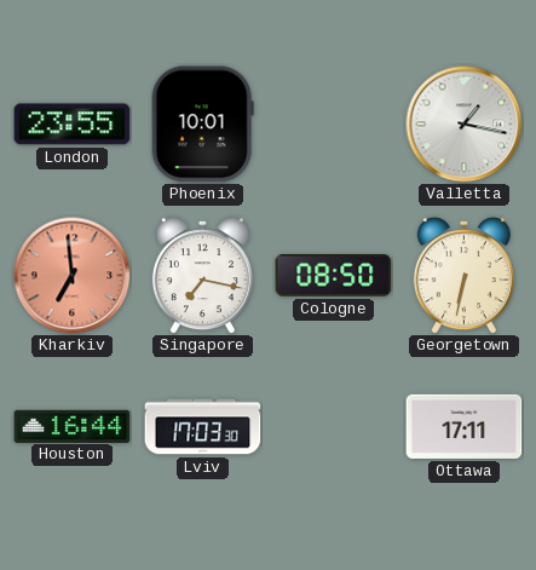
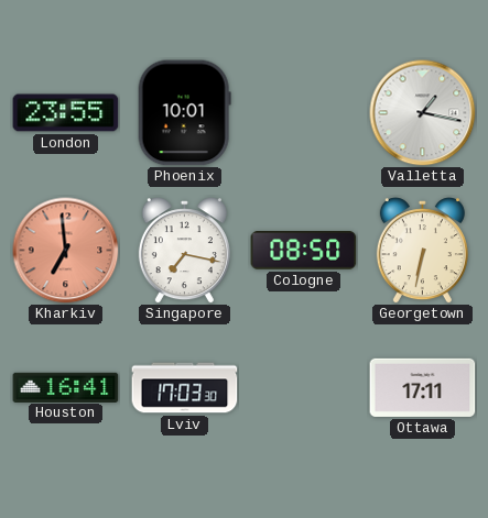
Houston: 16:44 -> 16:41
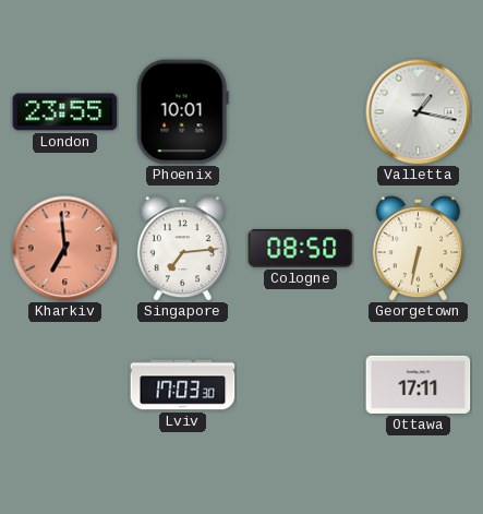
Singapore: 7:17 -> 7:14
Houston: 16:41 -> none
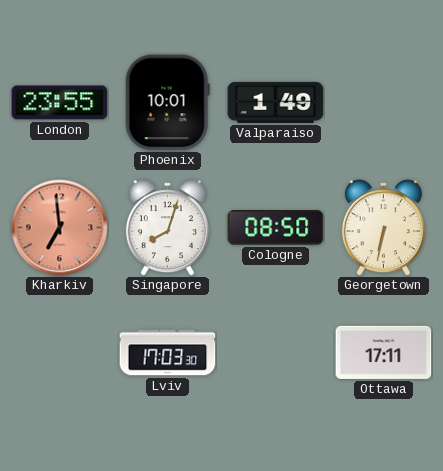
Valparaiso: none -> 1:49
Valletta: 1:17 -> none
Singapore: 7:14 -> 8:03
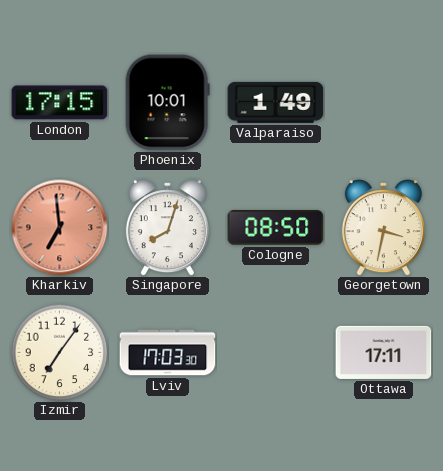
London: 23:55 -> 17:15
Georgetown: 6:32 -> 3:32
Izmir: none -> 7:06
